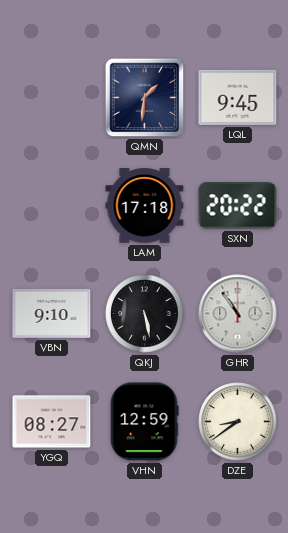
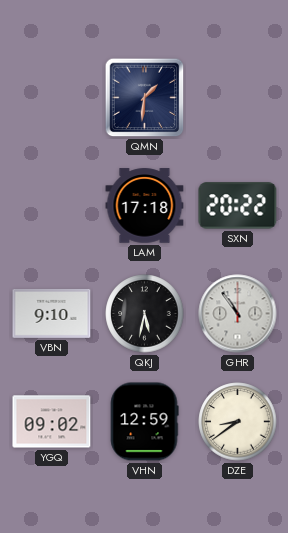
LQL: 9:45 -> none
QKJ: 5:28 -> 5:32
YGQ: 08:27 -> 09:02
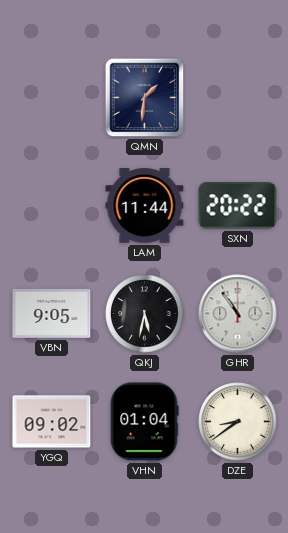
LAM: 17:18 -> 11:44
VBN: 9:10 -> 9:05
VHN: 12:59 -> 01:04
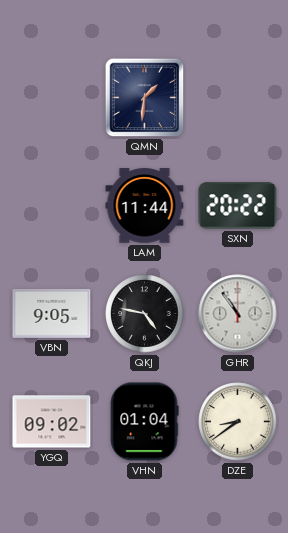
QKJ: 5:32 -> 4:47
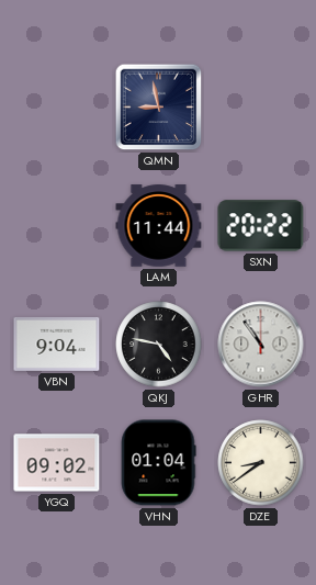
QMN: 1:31 -> 8:58
VBN: 9:05 -> 9:04
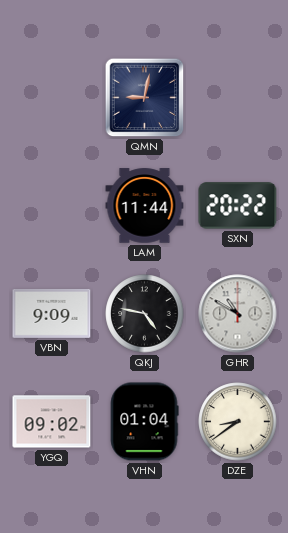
QMN: 8:58 -> 9:02
VBN: 9:04 -> 9:09
GHR: 10:54 -> 10:50
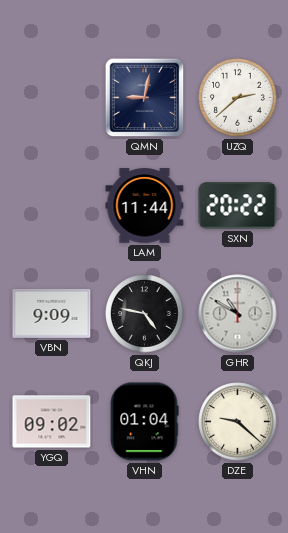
UZQ: none -> 2:38
DZE: 8:39 -> 9:22
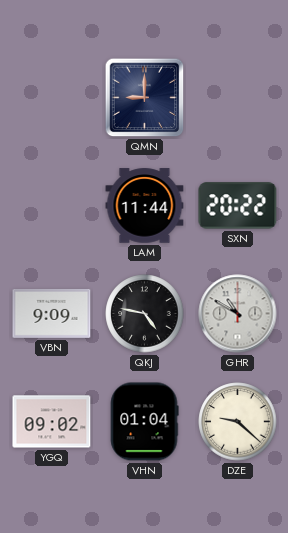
QMN: 9:02 -> 9:00
UZQ: 2:38 -> none
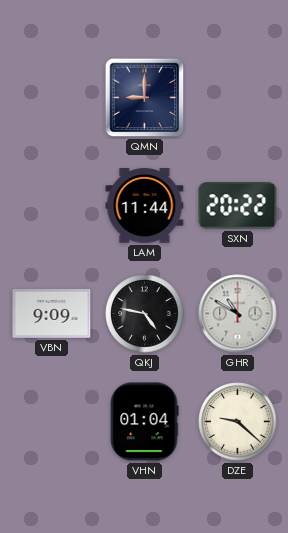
YGQ: 09:02 -> none
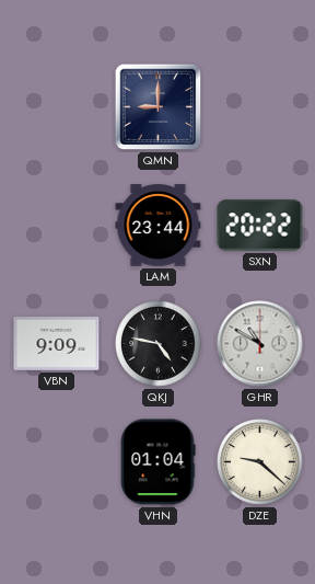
LAM: 11:44 -> 23:44
